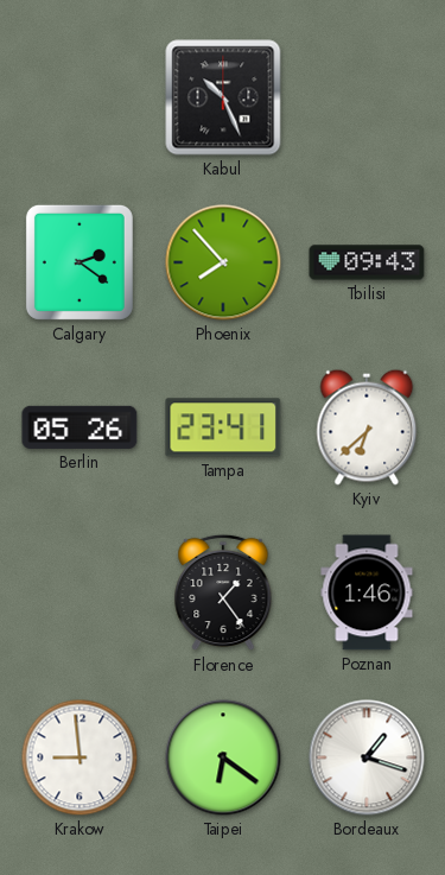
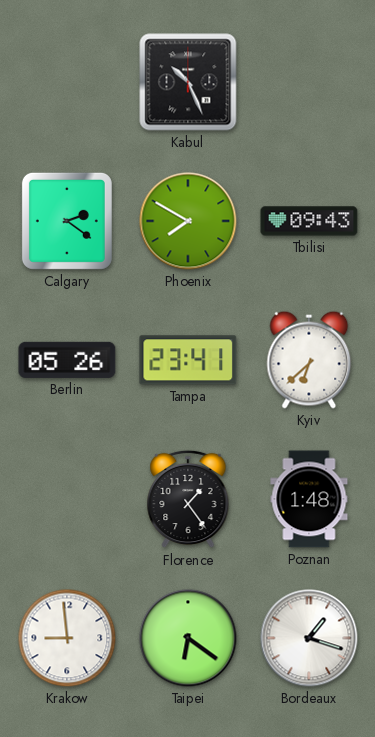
Phoenix: 7:53 -> 7:50
Poznan: 1:46 -> 1:48
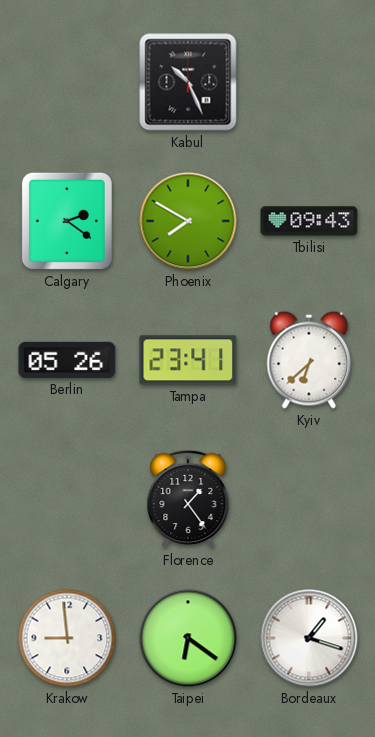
Poznan: 1:48 -> none
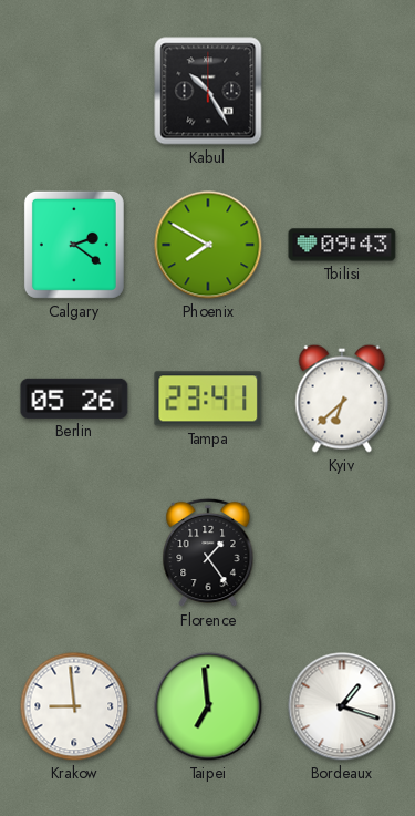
Kabul: 10:26 -> 10:25
Taipei: 6:21 -> 6:59
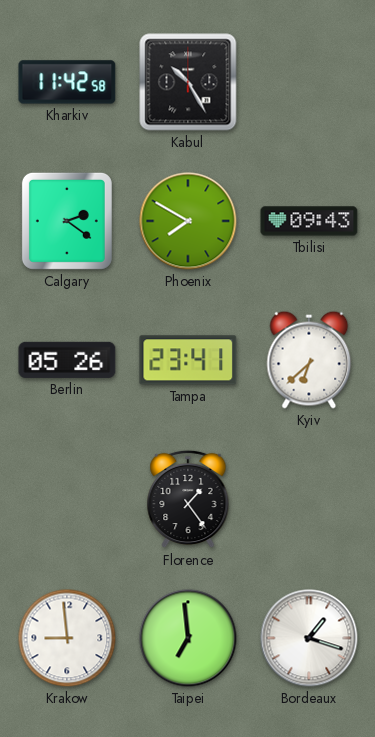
Kharkiv: none -> 11:42
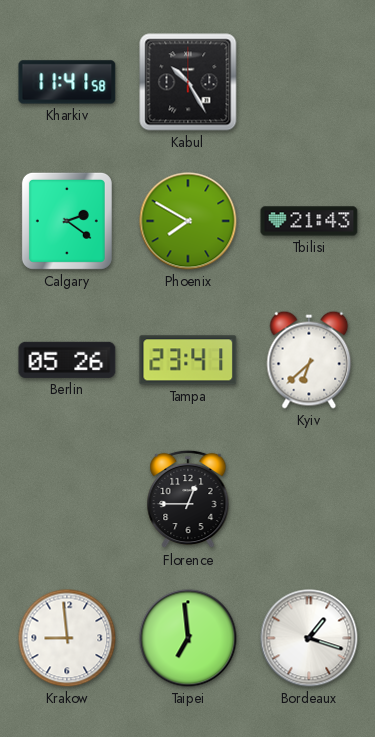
Kharkiv: 11:42 -> 11:41
Tbilisi: 09:43 -> 21:43
Florence: 1:24 -> 12:45
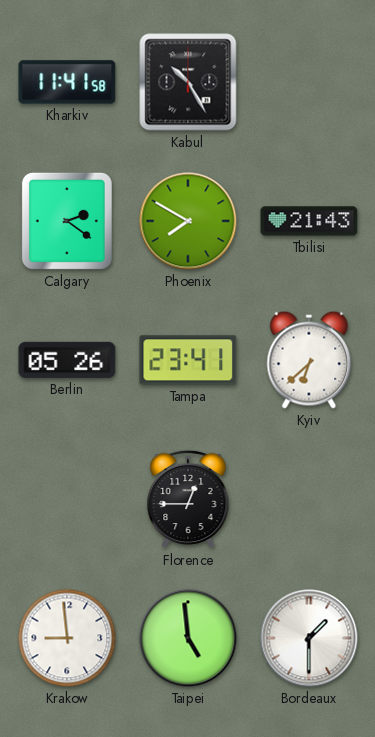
Taipei: 6:59 -> 4:59
Bordeaux: 1:18 -> 1:30
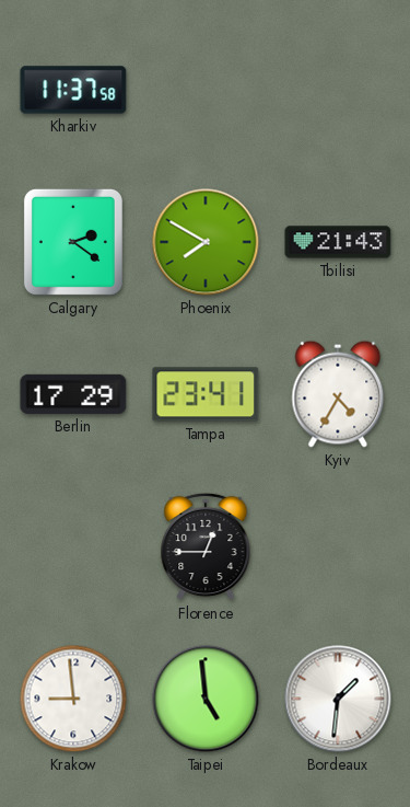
Kharkiv: 11:41 -> 11:37
Kabul: 10:25 -> none
Berlin: 05:26 -> 17:29
Kyiv: 6:38 -> 4:35
Bordeaux: 1:30 -> 1:31
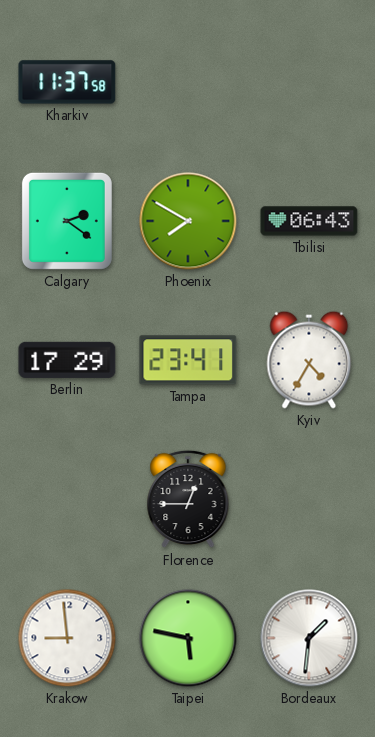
Tbilisi: 21:43 -> 06:43
Taipei: 4:59 -> 5:47
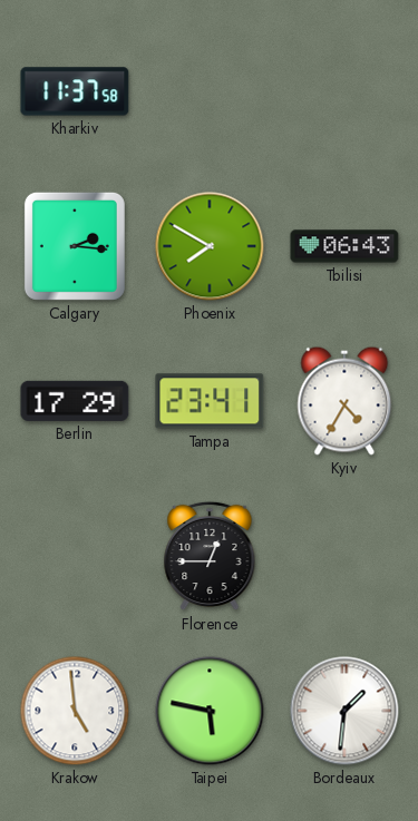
Calgary: 2:21 -> 2:16
Krakow: 8:59 -> 4:59
